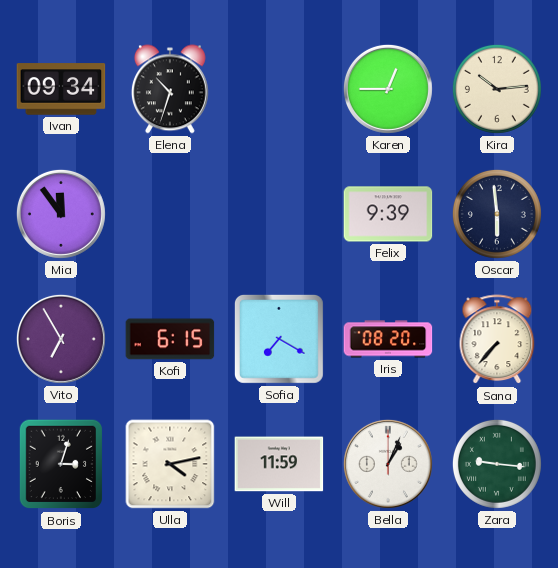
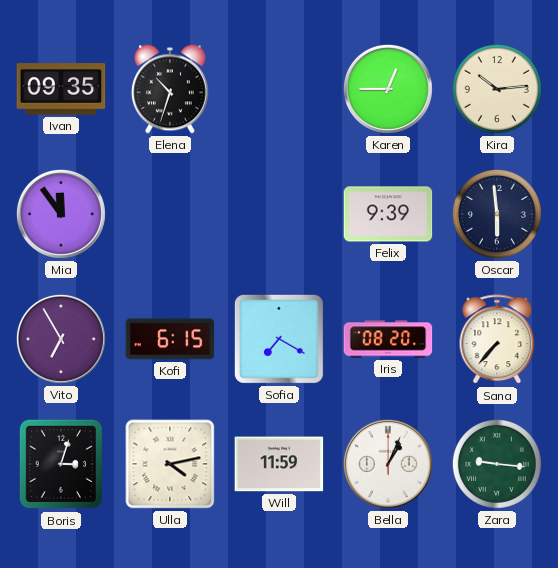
Ivan: 09:34 -> 09:35
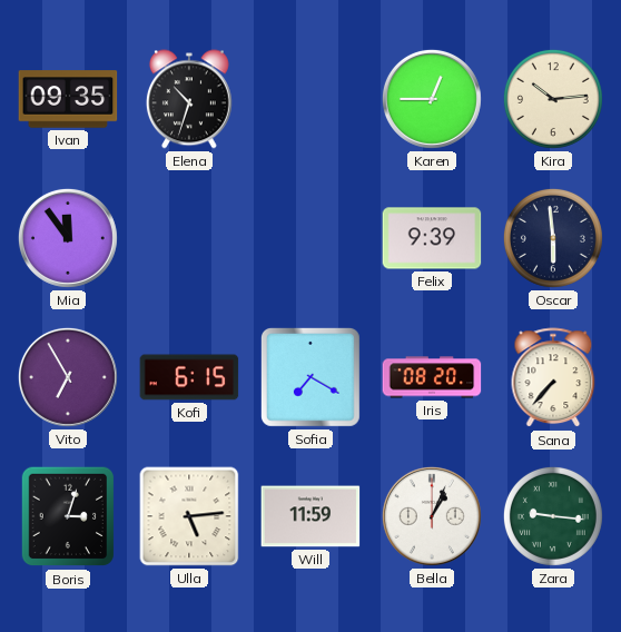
Ulla: 4:13 -> 5:14
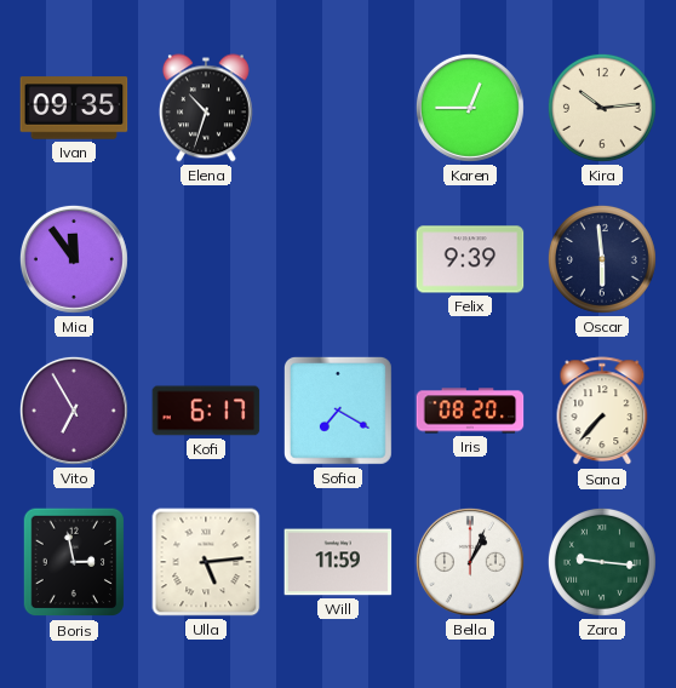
Kofi: 6:15 -> 6:17
Boris: 3:03 -> 2:58
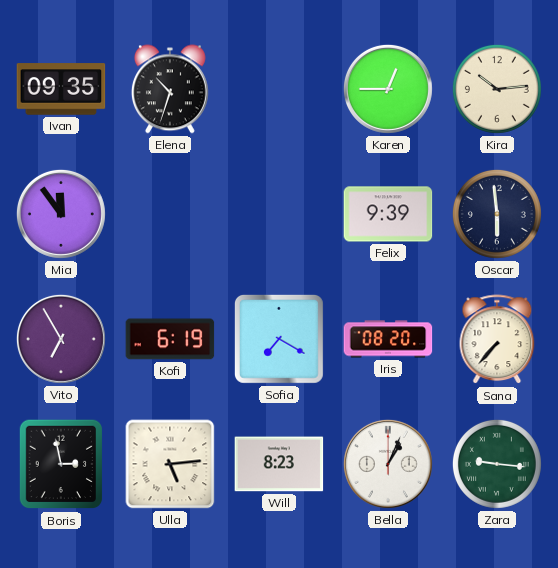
Kofi: 6:17 -> 6:19
Will: 11:59 -> 8:23
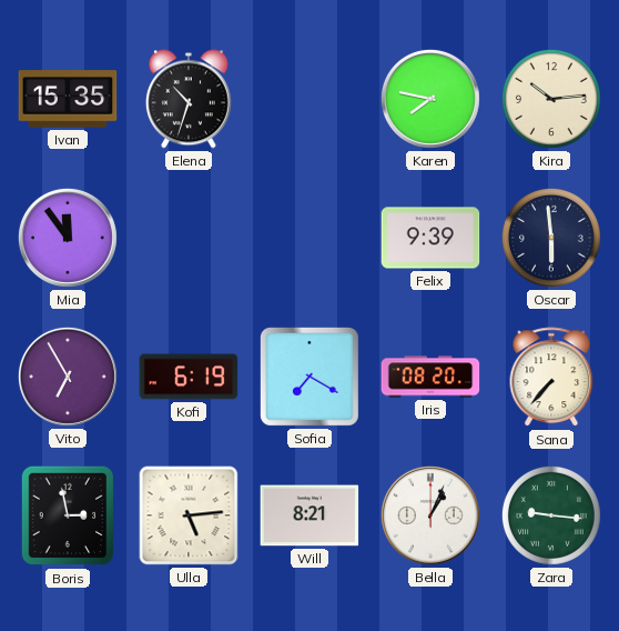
Ivan: 09:35 -> 15:35
Karen: 12:45 -> 7:47
Will: 8:23 -> 8:21
